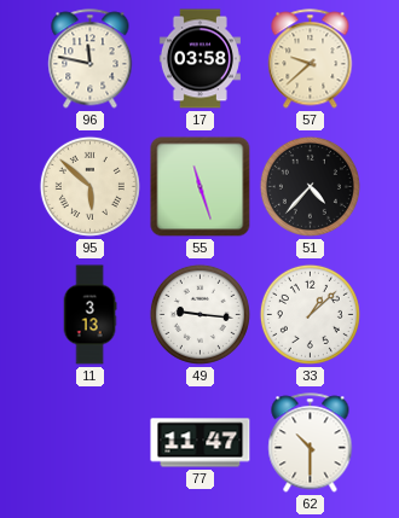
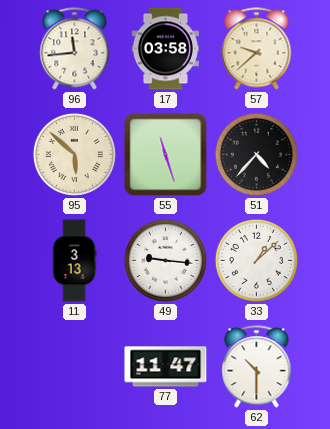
96: 11:47 -> 11:44
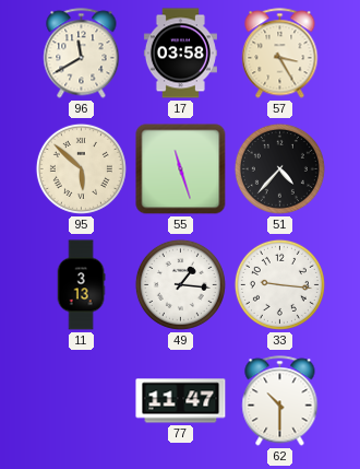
96: 11:44 -> 11:40
57: 9:38 -> 3:25
49: 9:16 -> 1:16
33: 1:08 -> 9:16
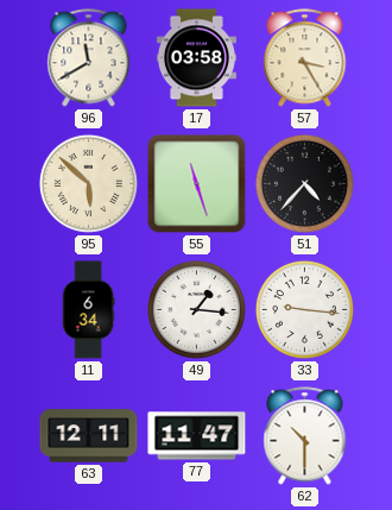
11: 3:13 -> 6:34
63: none -> 12:11
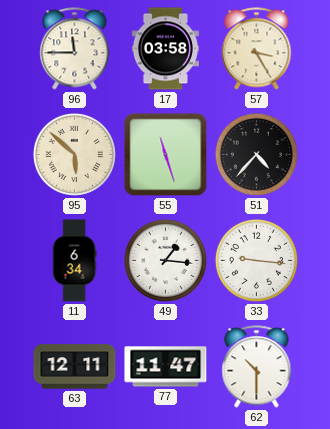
96: 11:40 -> 11:45
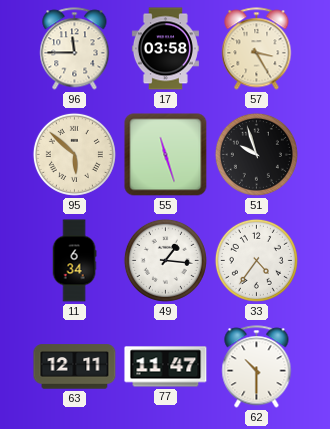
51: 4:37 -> 9:57
33: 9:16 -> 4:36
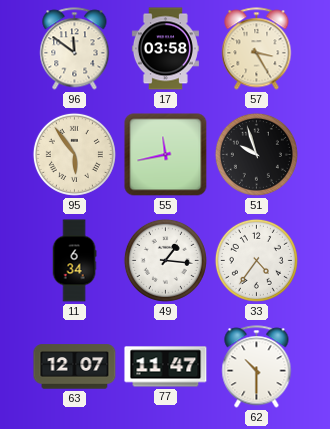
96: 11:45 -> 11:51
95: 5:52 -> 5:54
55: 11:27 -> 11:43
63: 12:11 -> 12:07
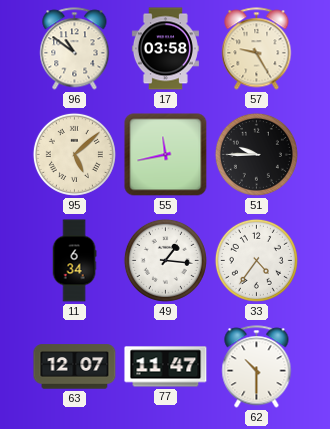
96: 11:51 -> 10:51
57: 3:25 -> 9:25
95: 5:54 -> 5:08
51: 9:57 -> 9:45
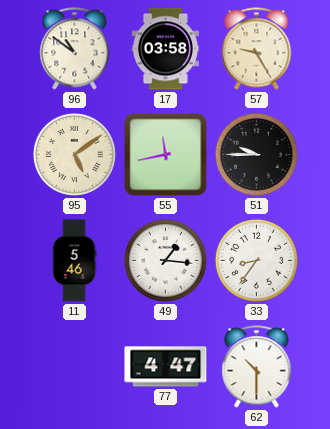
95: 5:08 -> 5:09
11: 6:34 -> 5:46
33: 4:36 -> 8:36
63: 12:07 -> none
77: 11:47 -> 4:47
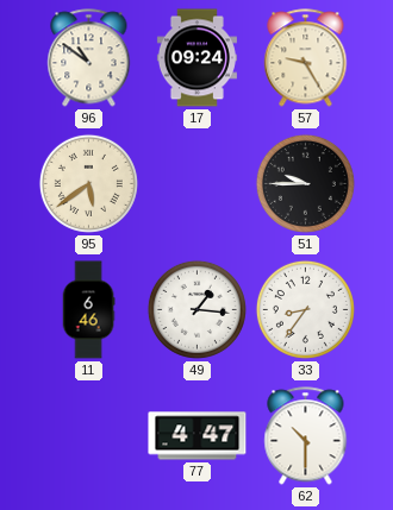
17: 03:58 -> 09:24
95: 5:09 -> 5:39
55: 11:43 -> none
11: 5:46 -> 6:46
